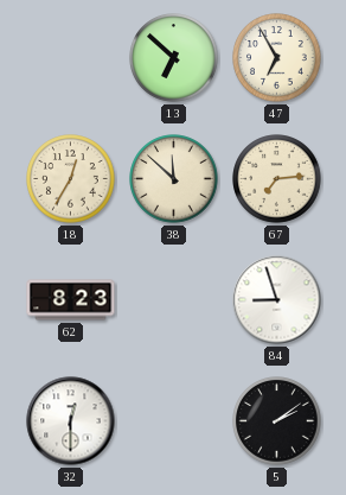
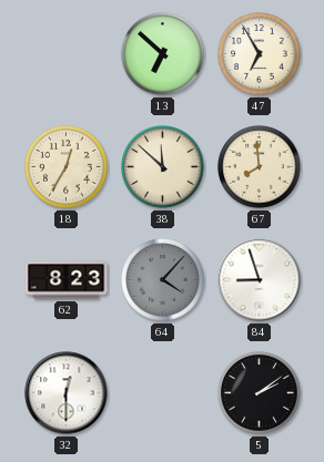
67: 7:14 -> 7:59
64: none -> 4:07
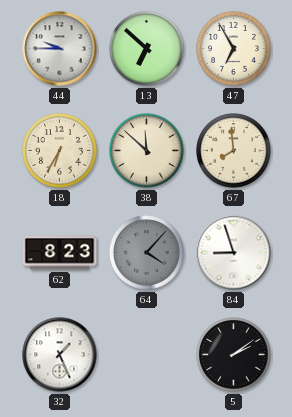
44: none -> 9:45
18: 12:35 -> 6:35
32: 12:30 -> 1:26
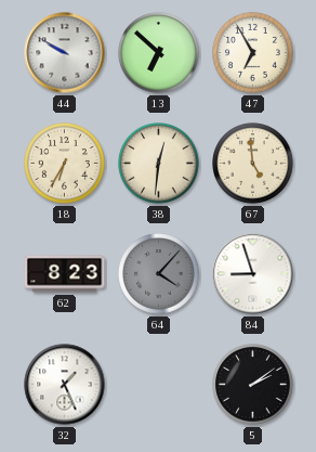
44: 9:45 -> 9:50
38: 11:52 -> 12:31
67: 7:59 -> 4:59
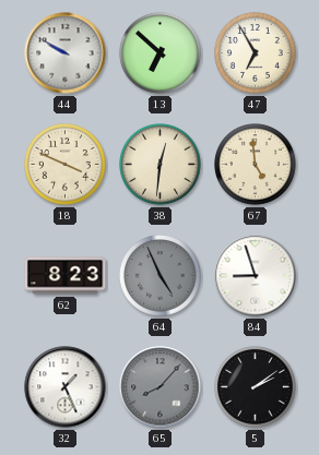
18: 6:35 -> 3:49
64: 4:07 -> 4:56
65: none -> 8:07
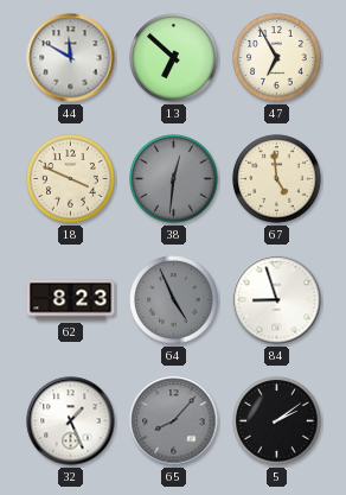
44: 9:50 -> 11:50
38 dial: cream -> grey
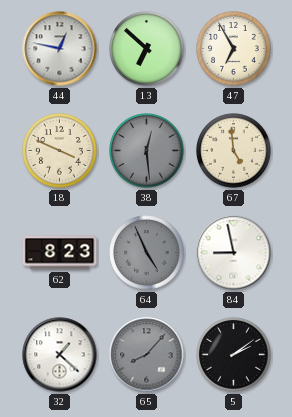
44: 11:50 -> 12:47
38: 12:31 -> 12:29
84: 8:57 -> 8:58
32: 1:26 -> 1:22
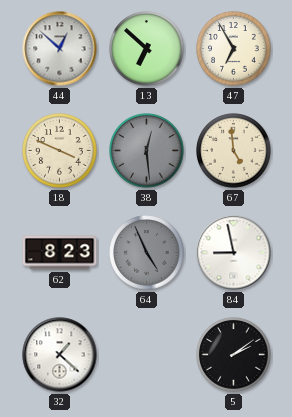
44: 12:47 -> 12:52
65: 8:07 -> none
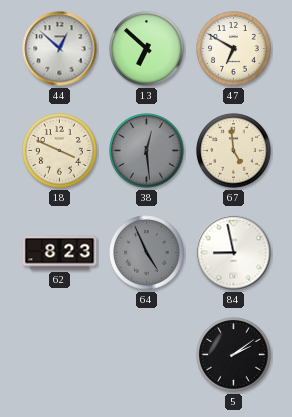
47: 6:55 -> 6:50
32: 1:22 -> none
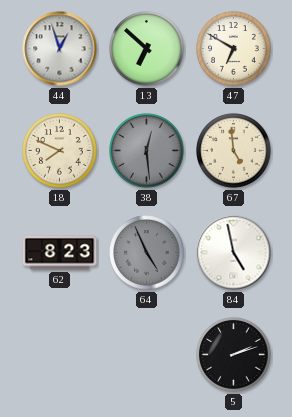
44: 12:52 -> 12:57
18: 3:49 -> 7:49
84: 8:58 -> 4:58
5: 2:09 -> 2:12
